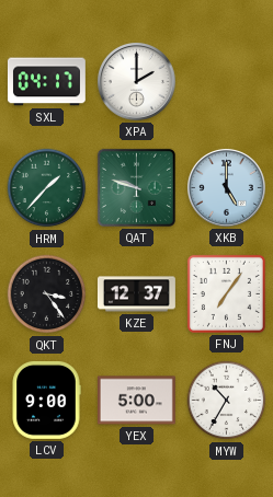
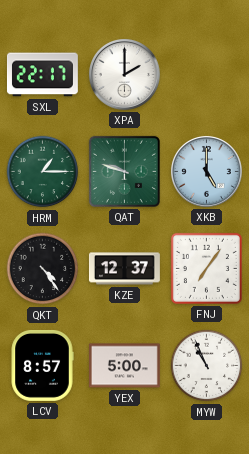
SXL: 04:17 -> 22:17
HRM: 1:37 -> 1:15
QKT: 3:24 -> 4:24
LCV: 9:00 -> 8:57
MYW: 10:35 -> 10:56
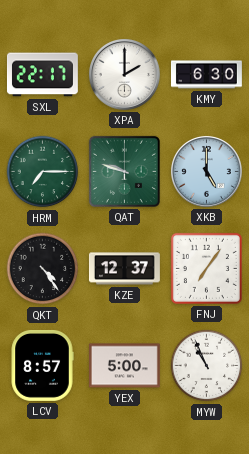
KMY: none -> 6:30
HRM: 1:15 -> 7:15
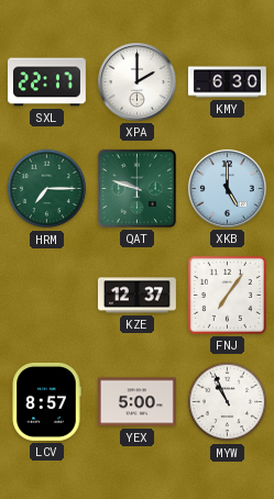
QKT: 4:24 -> none
